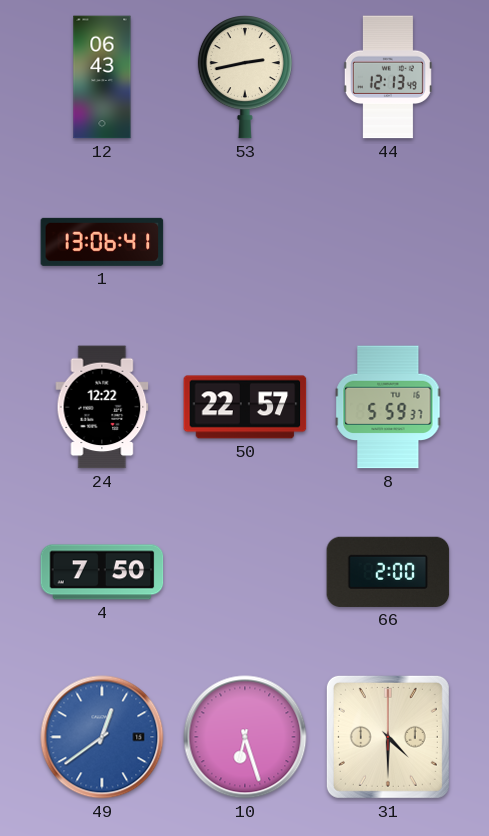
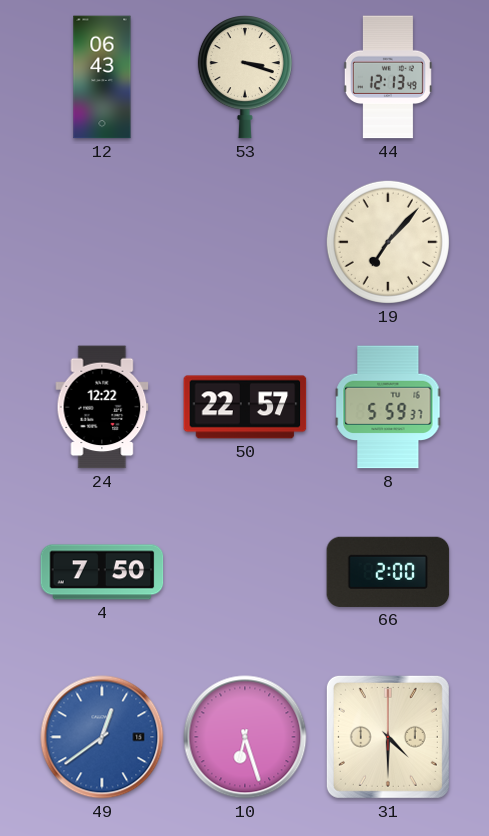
53: 2:43 -> 3:18
1: 13:06 -> none
19: none -> 7:07
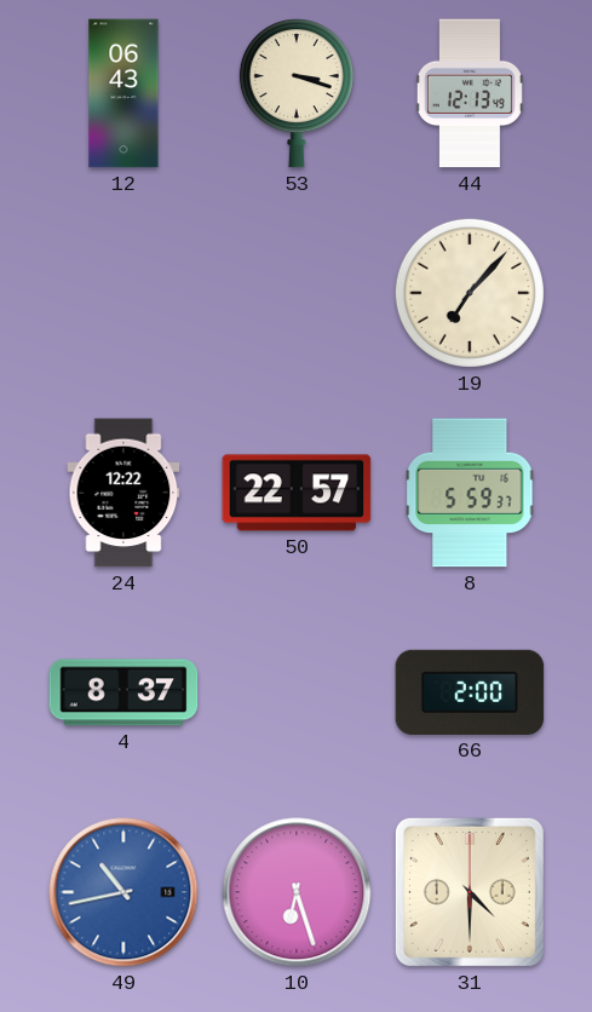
4: 7:50 -> 8:37
49: 12:39 -> 10:43
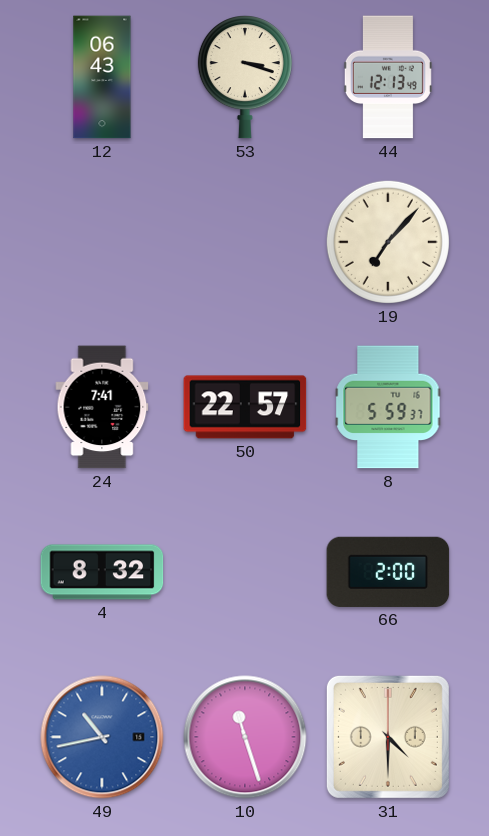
24: 12:22 -> 7:41
4: 8:37 -> 8:32
10: 6:27 -> 11:27
